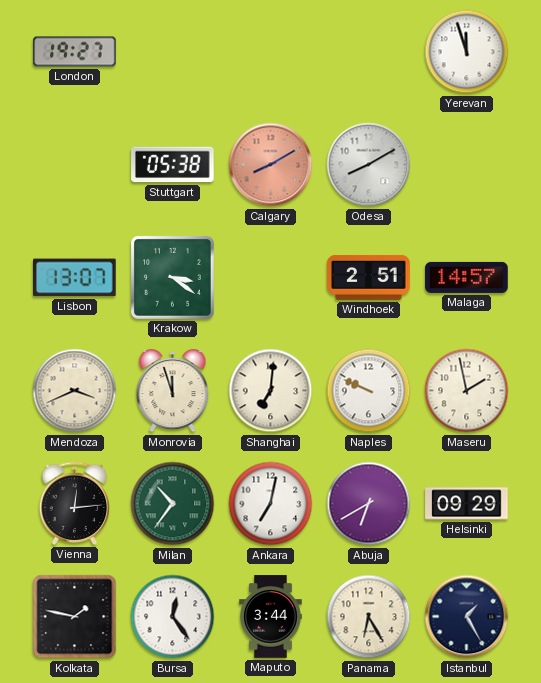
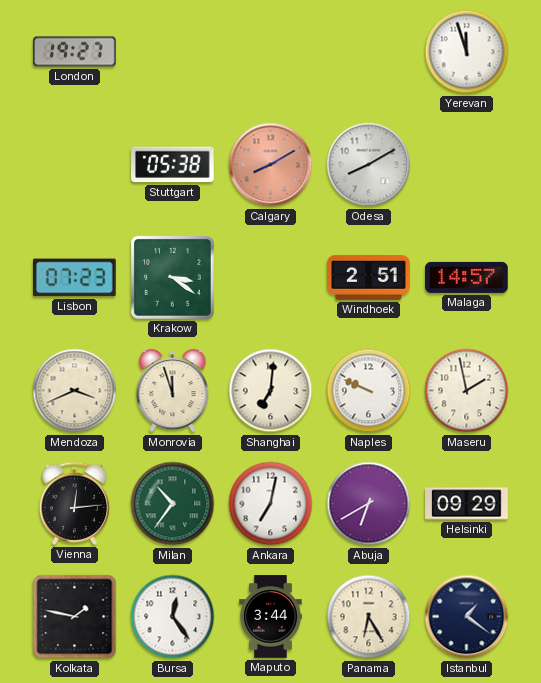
Lisbon: 13:07 -> 07:23
Istanbul: 1:25 -> 1:21
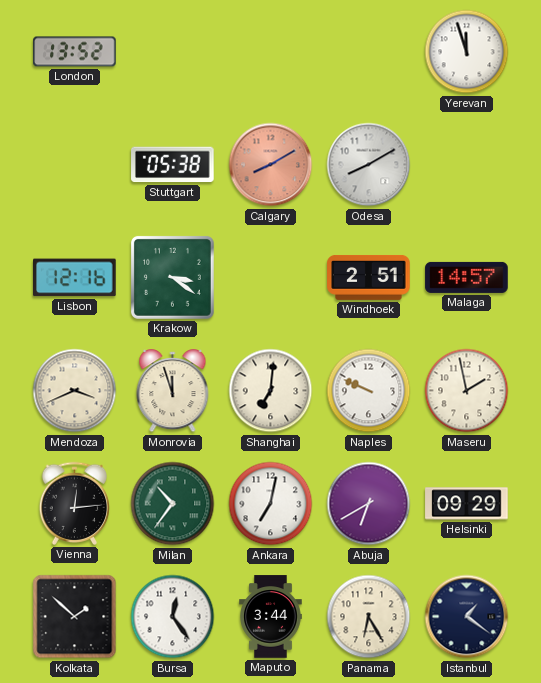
London: 19:27 -> 13:52
Lisbon: 07:23 -> 12:16
Kolkata: 1:47 -> 1:52
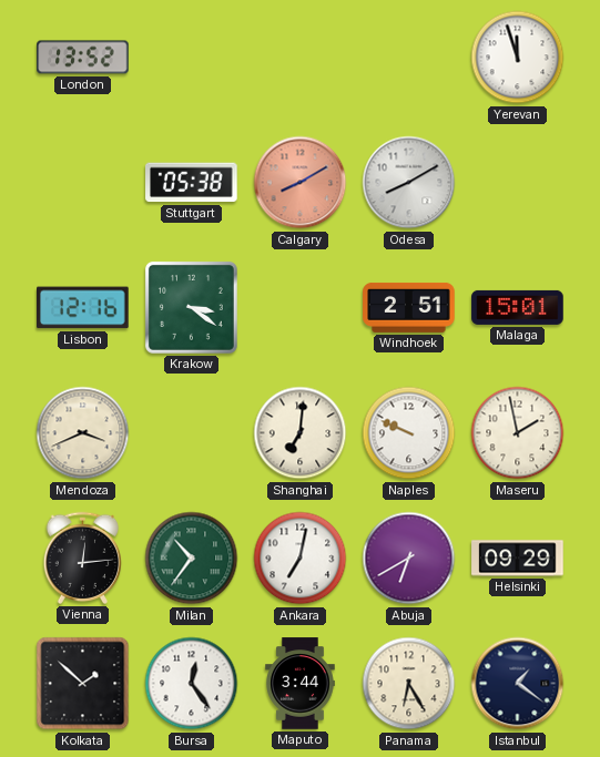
Malaga: 14:57 -> 15:01
Monrovia: 11:57 -> none
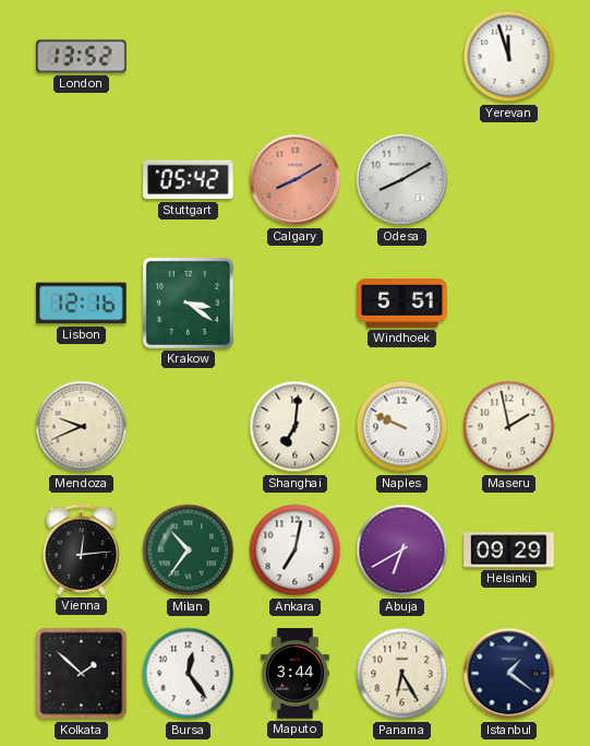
Stuttgart: 05:38 -> 05:42
Windhoek: 2:51 -> 5:51
Malaga: 15:01 -> none
Mendoza: 3:41 -> 9:41
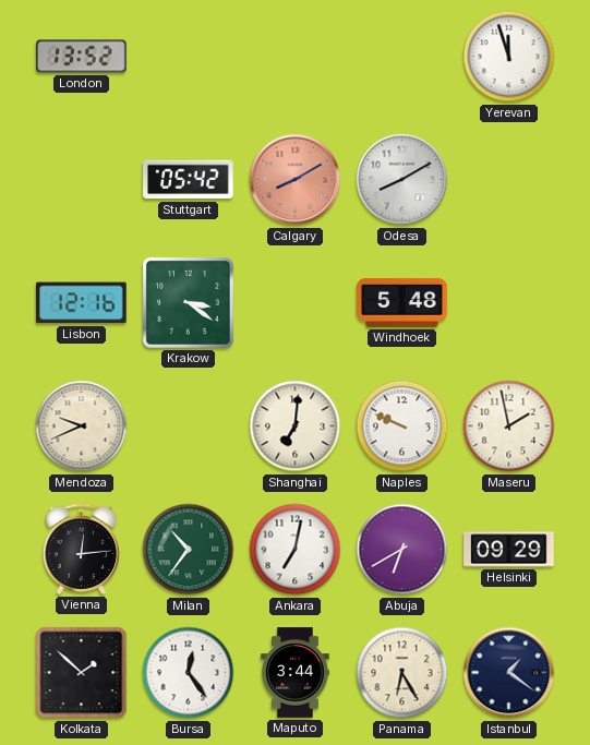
Windhoek: 5:51 -> 5:48
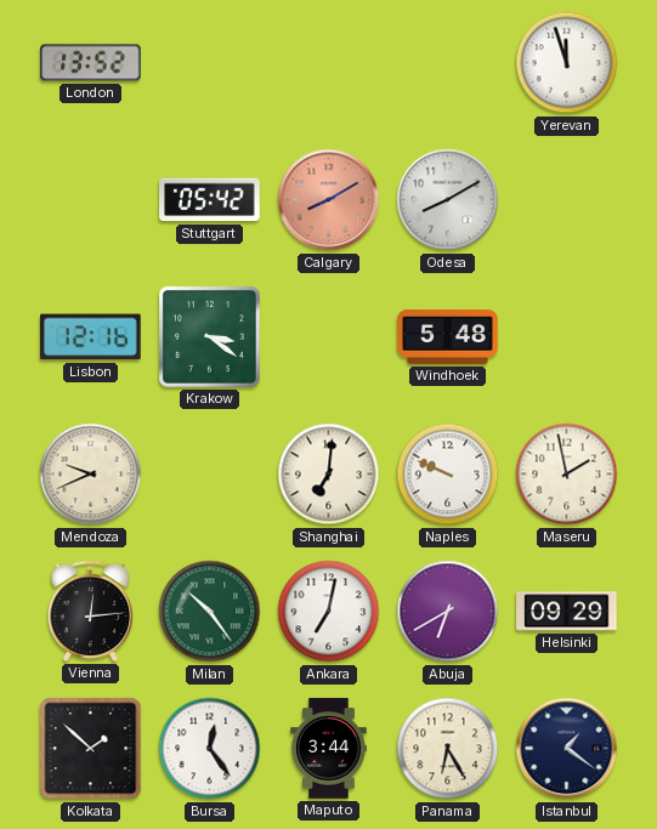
Milan: 10:36 -> 10:24
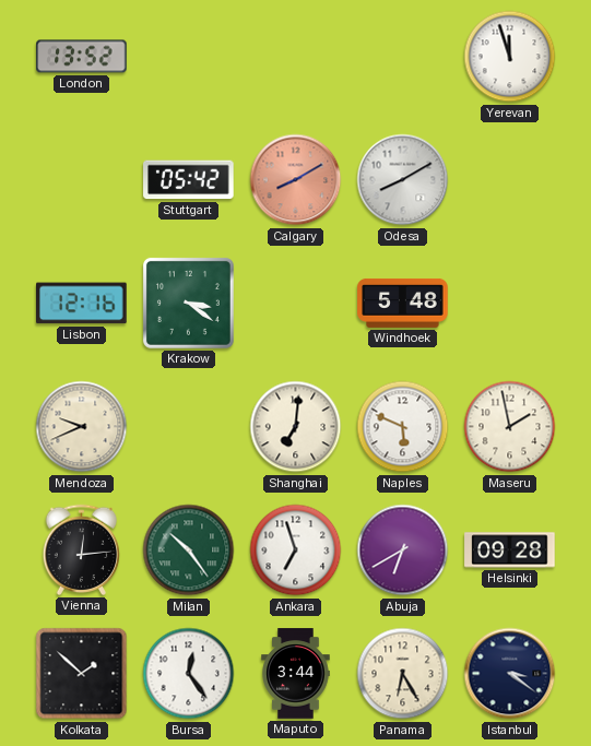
Naples: 9:49 -> 5:49
Ankara: 7:02 -> 6:57
Helsinki: 09:29 -> 09:28
Istanbul: 1:21 -> 3:21
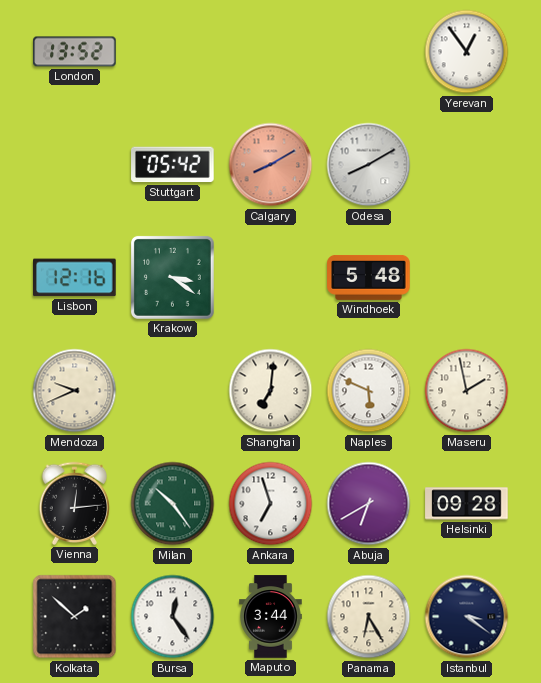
Yerevan: 11:57 -> 12:54
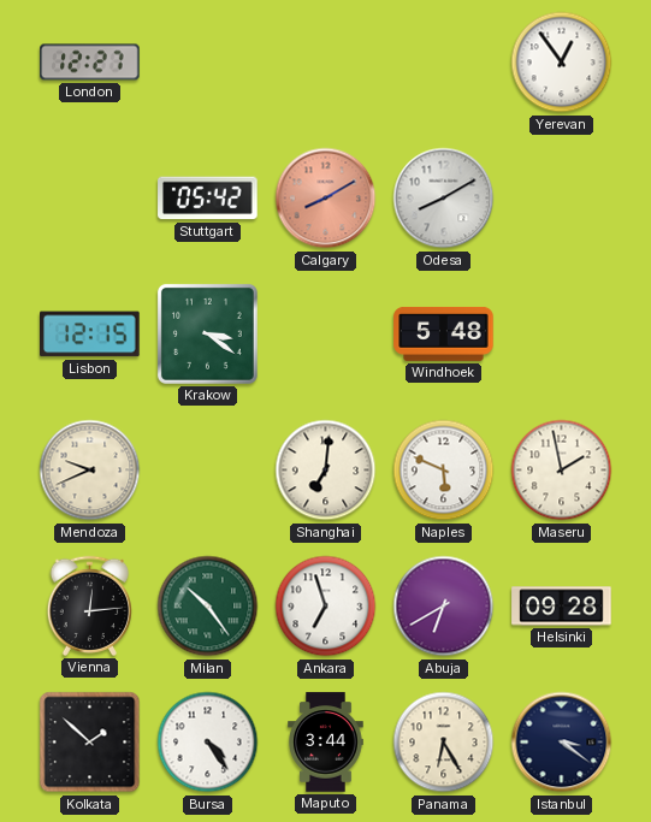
London: 13:52 -> 12:27
Lisbon: 12:16 -> 12:15
Bursa: 12:24 -> 4:24
